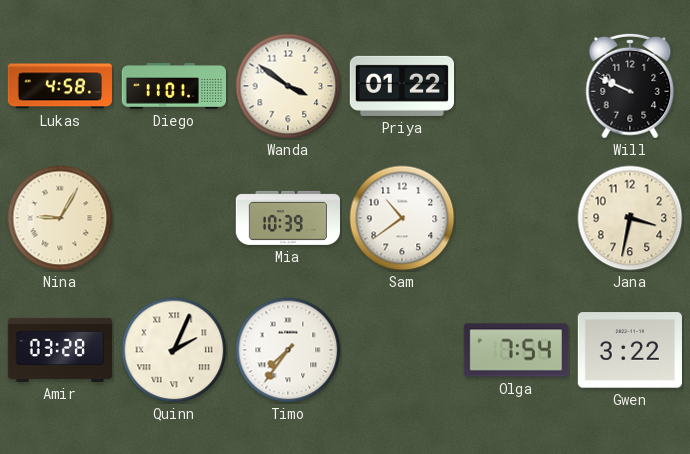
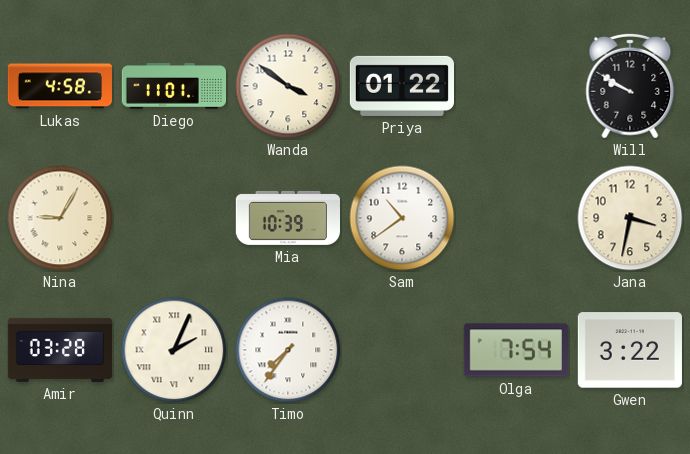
Will: 9:49 -> 9:50
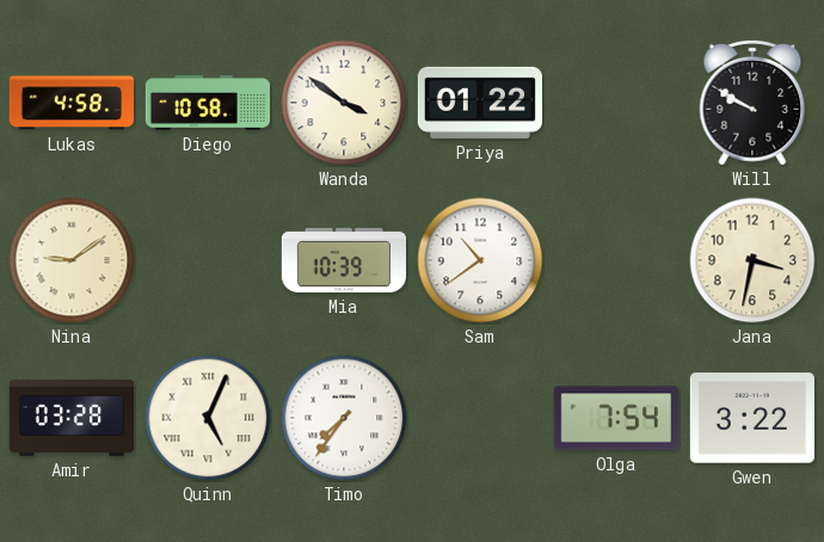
Diego: 11:01 -> 10:58
Nina: 9:05 -> 9:09
Quinn: 2:04 -> 5:04
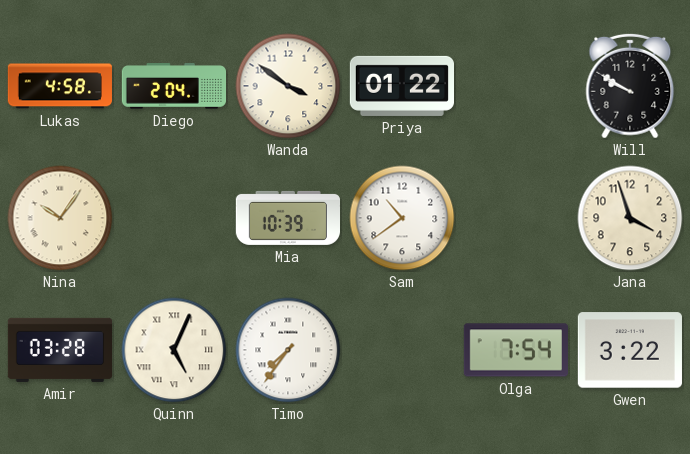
Diego: 10:58 -> 2:04
Nina: 9:09 -> 10:06
Jana: 3:32 -> 3:57
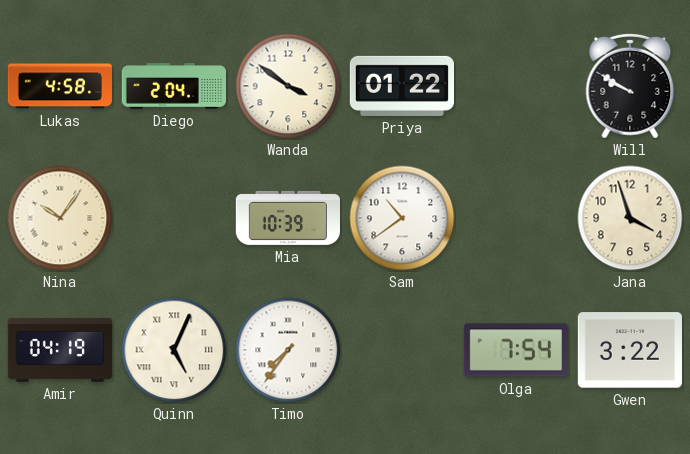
Amir: 03:28 -> 04:19
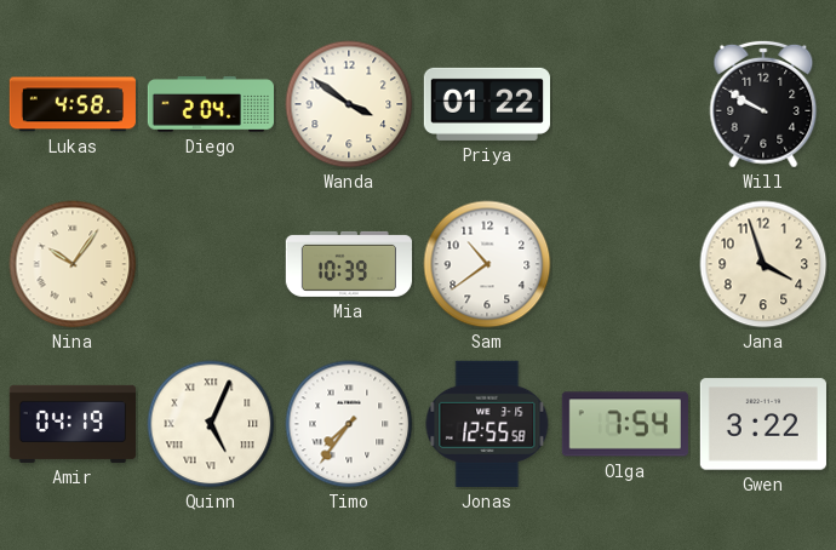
Jonas: none -> 12:55
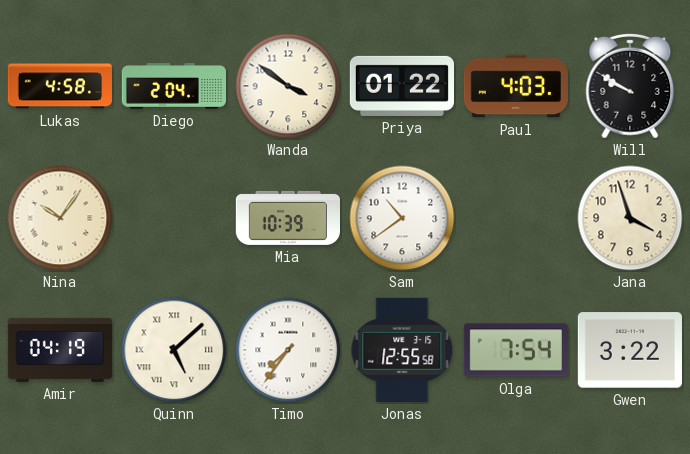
Paul: none -> 4:03
Quinn: 5:04 -> 5:08
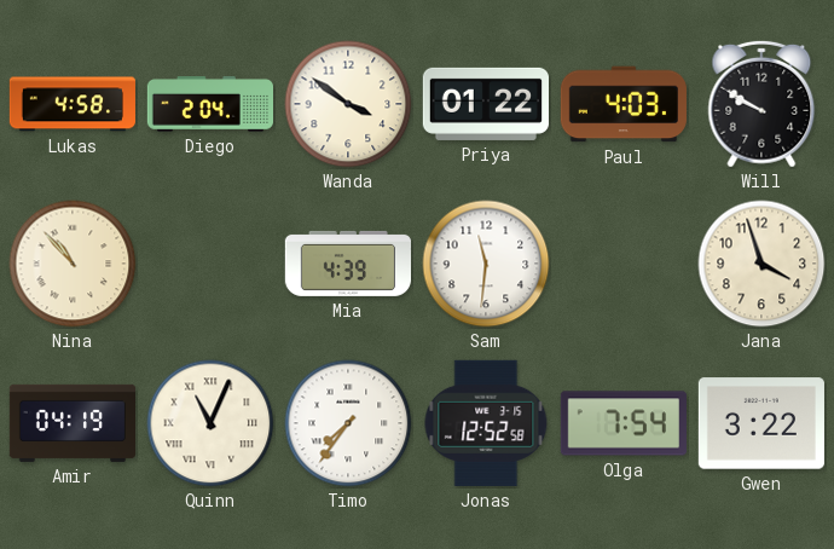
Nina: 10:06 -> 10:53
Mia: 10:39 -> 4:39
Sam: 10:39 -> 11:31
Quinn: 5:08 -> 11:04
Jonas: 12:55 -> 12:52
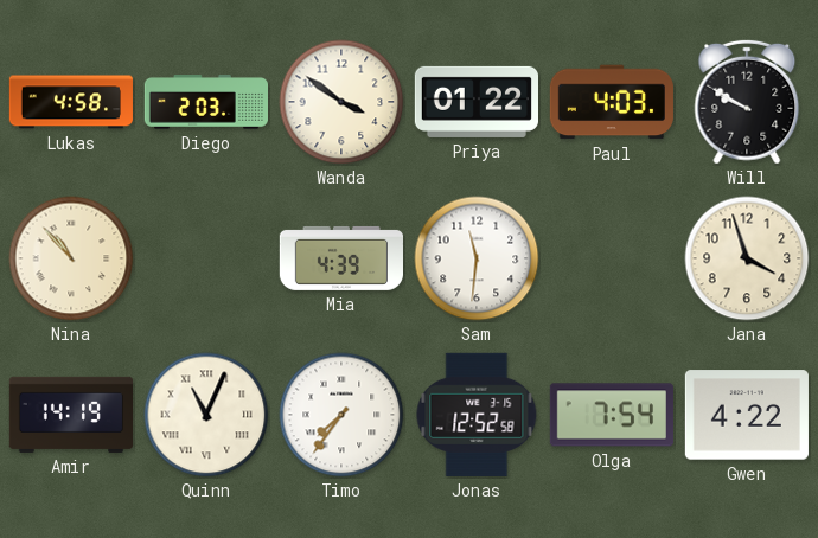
Diego: 2:04 -> 2:03
Amir: 04:19 -> 14:19
Gwen: 3:22 -> 4:22
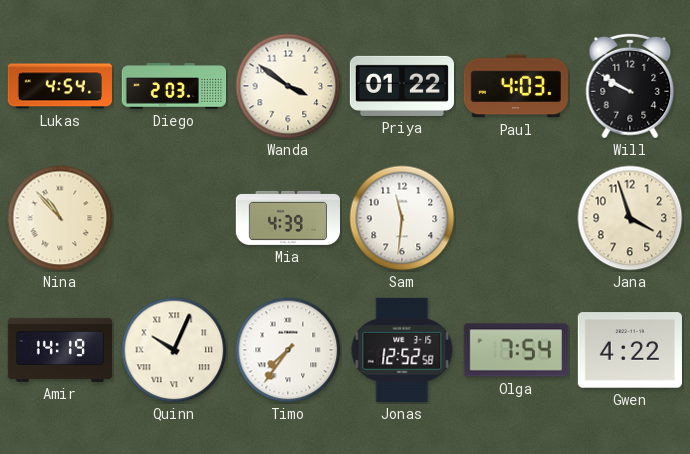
Lukas: 4:58 -> 4:54
Quinn: 11:04 -> 10:04
